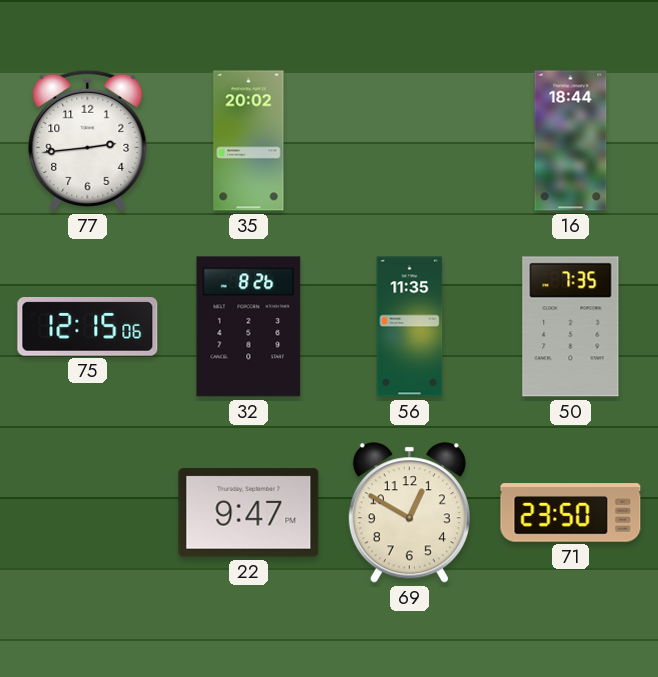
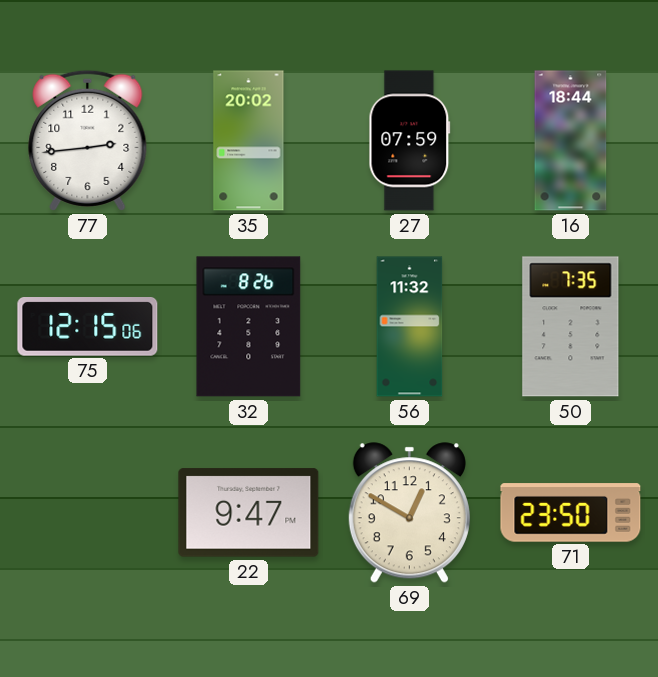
27: none -> 07:59
56: 11:35 -> 11:32
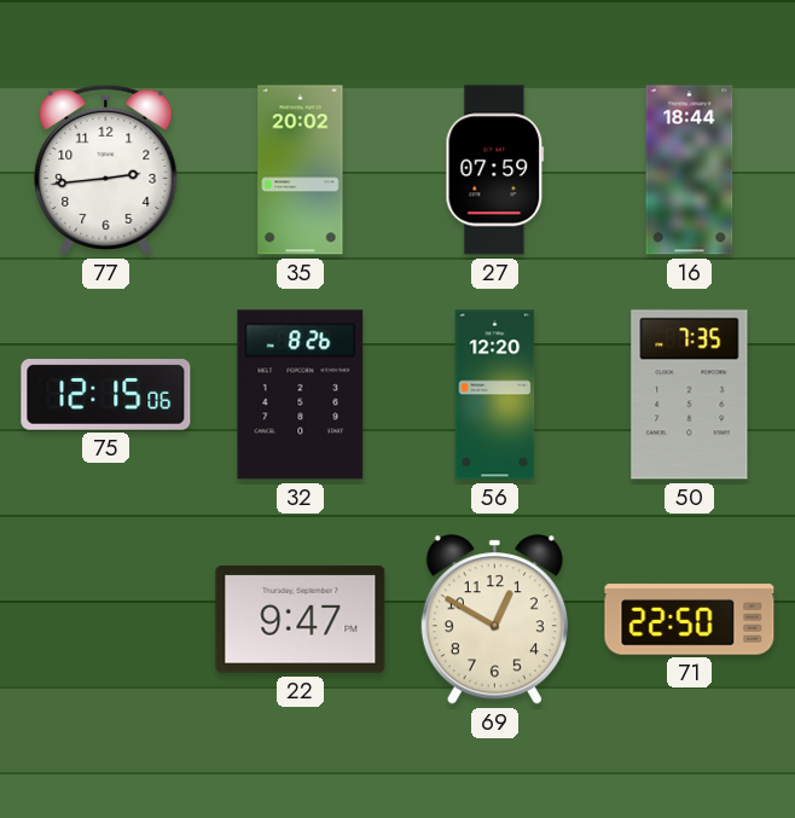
56: 11:32 -> 12:20
71: 23:50 -> 22:50
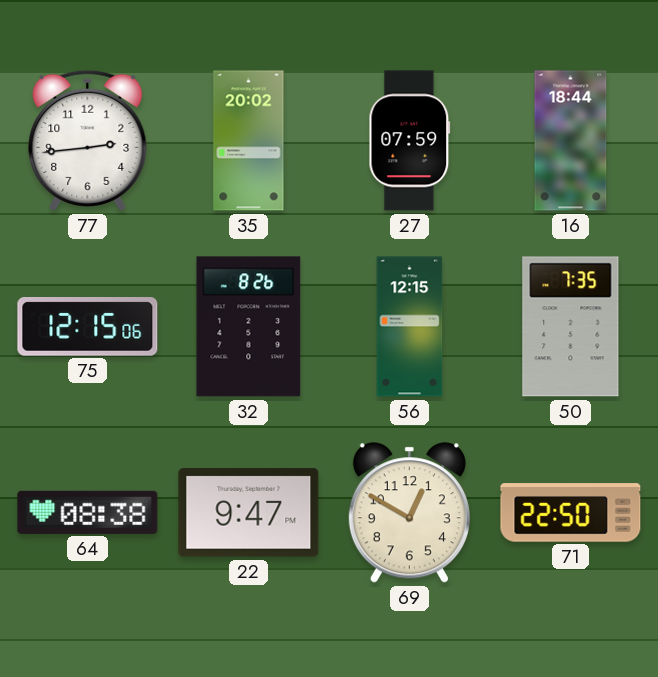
56: 12:20 -> 12:15
64: none -> 08:38
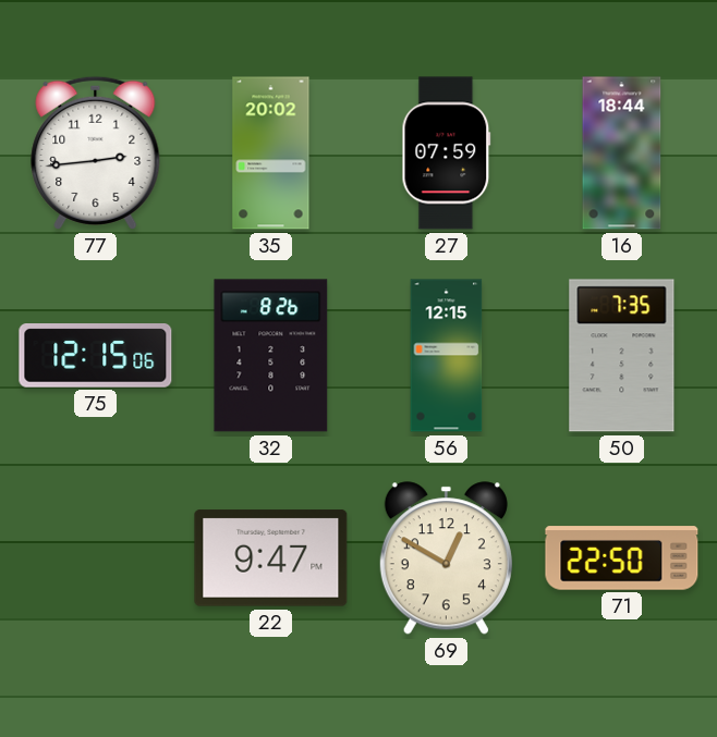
64: 08:38 -> none
